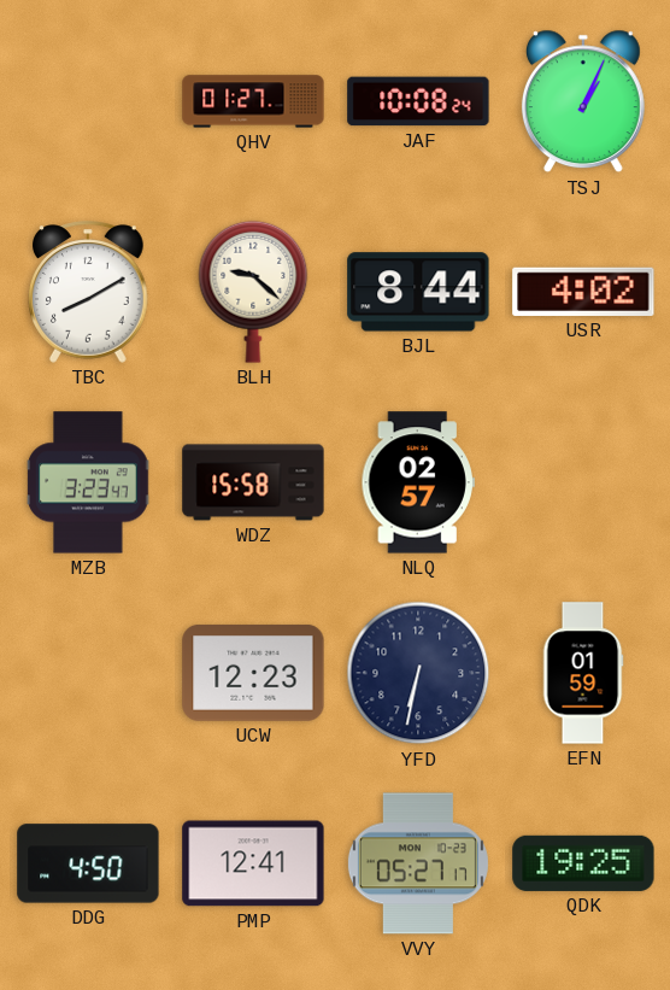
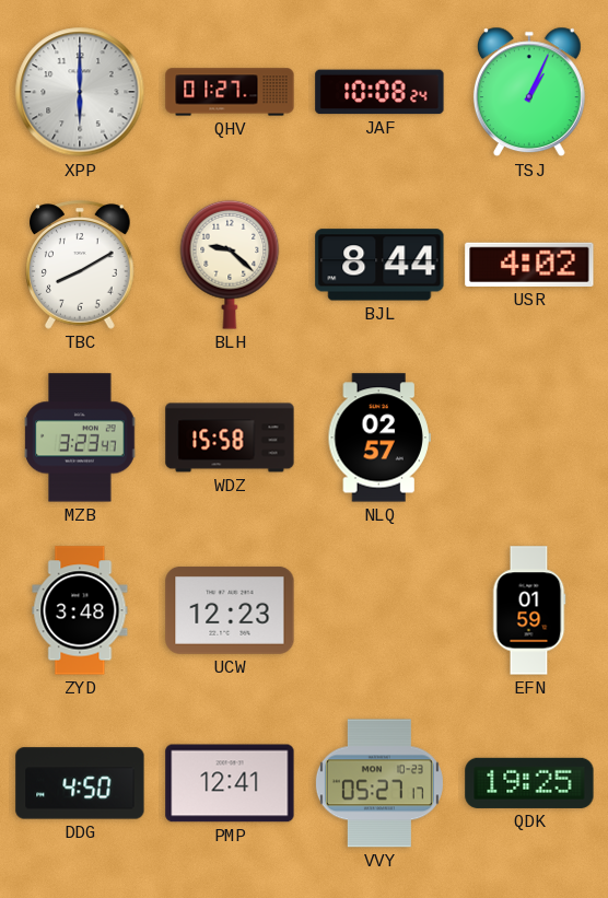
XPP: none -> 6:00
ZYD: none -> 3:48
YFD: 6:32 -> none
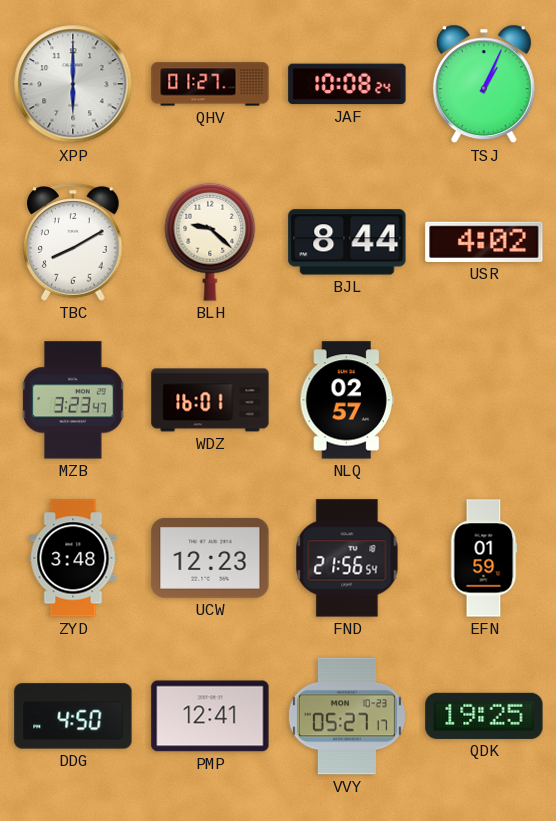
WDZ: 15:58 -> 16:01
FND: none -> 21:56
